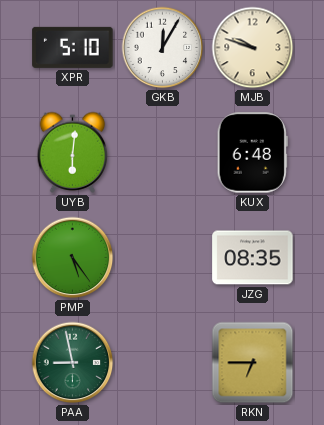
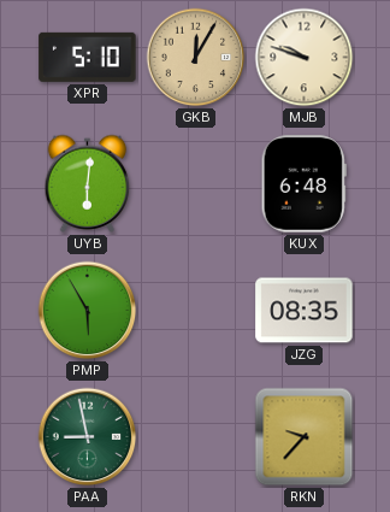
GKB dial: white -> champagne
PMP: 5:24 -> 5:55
RKN: 6:45 -> 9:37
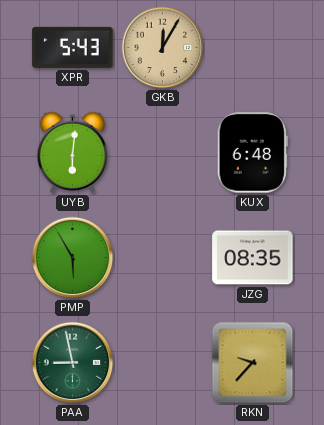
XPR: 5:10 -> 5:43
MJB: 9:48 -> none
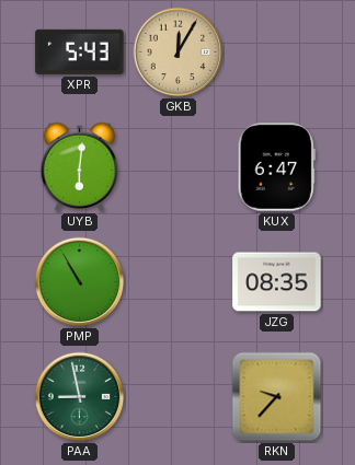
KUX: 6:48 -> 6:47
PMP: 5:55 -> 10:55
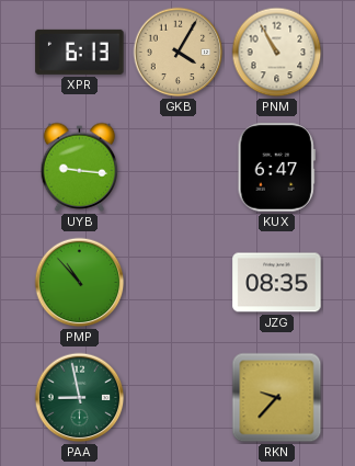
XPR: 5:43 -> 6:13
GKB: 12:05 -> 4:05
PNM: none -> 10:55
UYB: 6:01 -> 9:16
PMP: 10:55 -> 10:53
